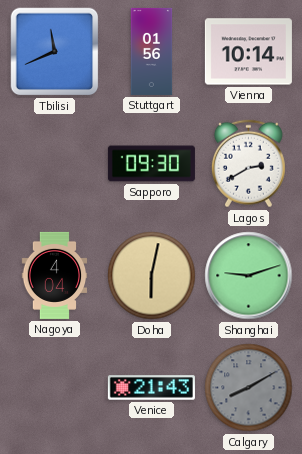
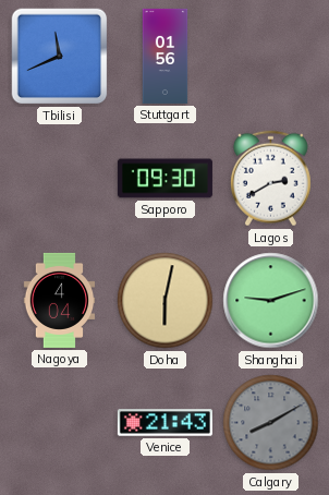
Vienna: 10:14 -> none
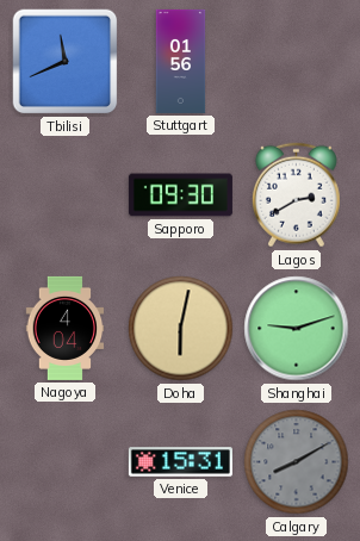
Venice: 21:43 -> 15:31
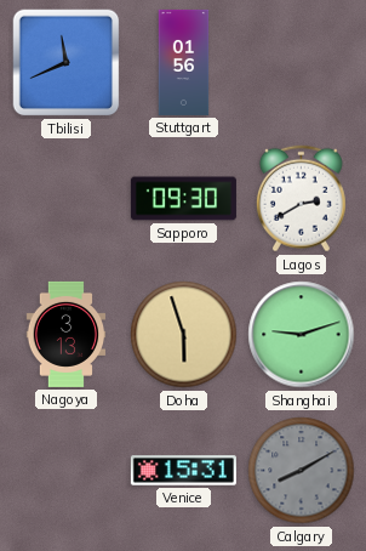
Nagoya: 4:04 -> 3:13
Doha: 6:02 -> 5:57
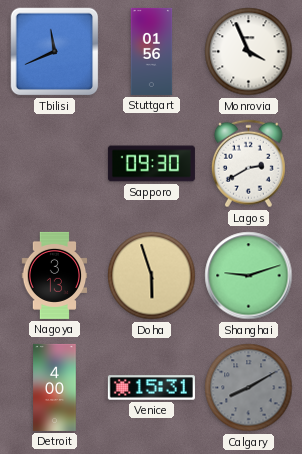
Monrovia: none -> 3:56
Detroit: none -> 4:00
